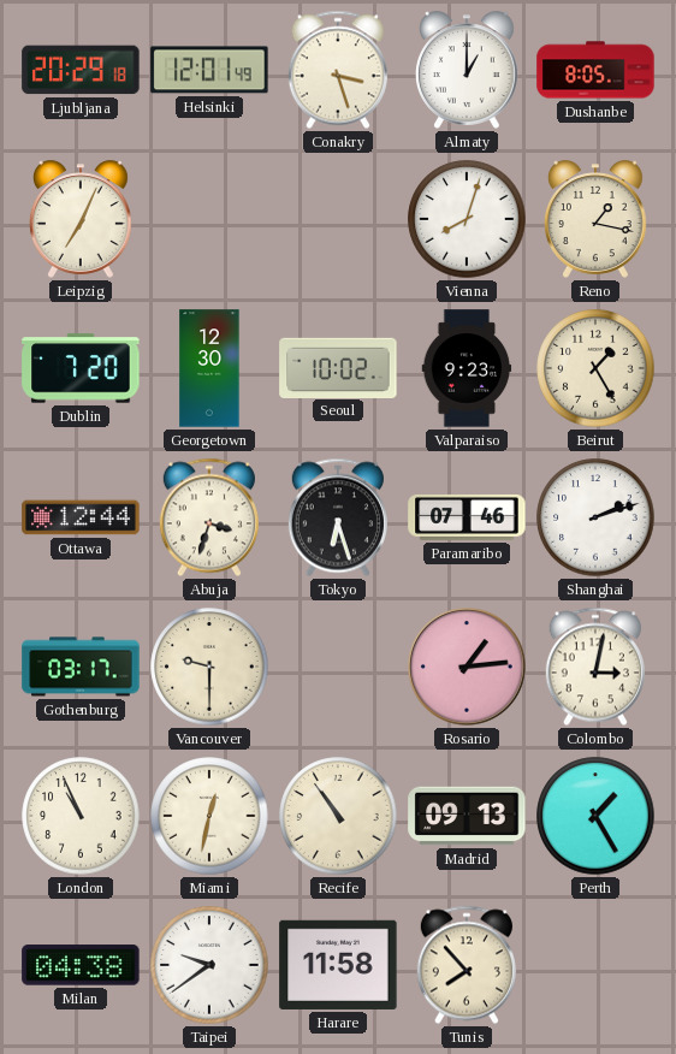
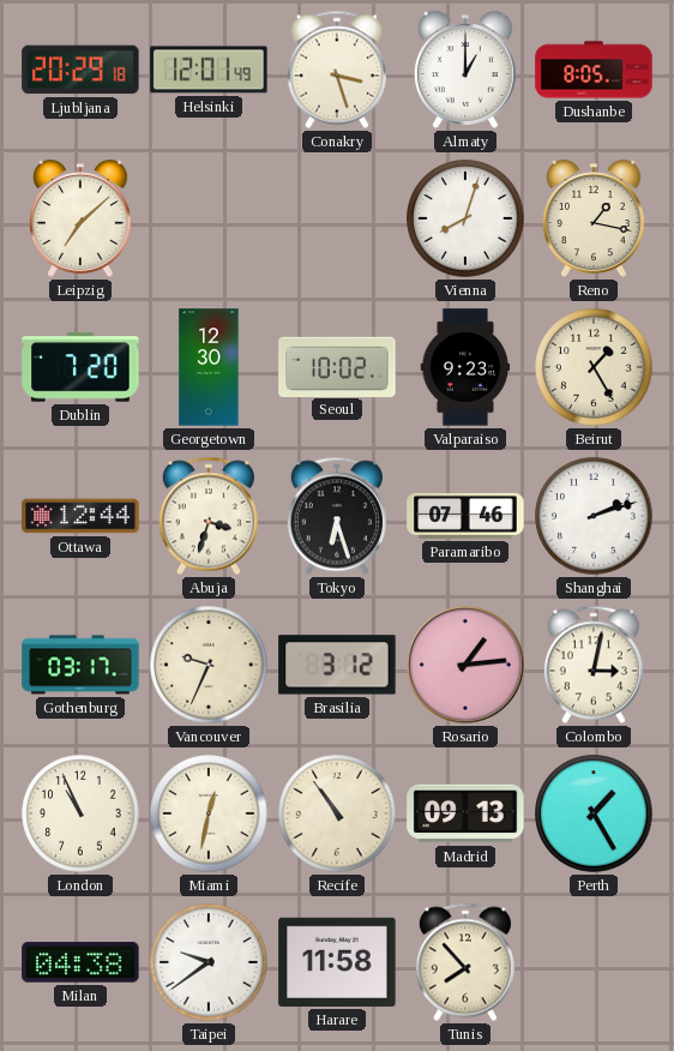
Leipzig: 7:04 -> 7:08
Vancouver: 9:30 -> 9:34
Brasilia: none -> 3:12
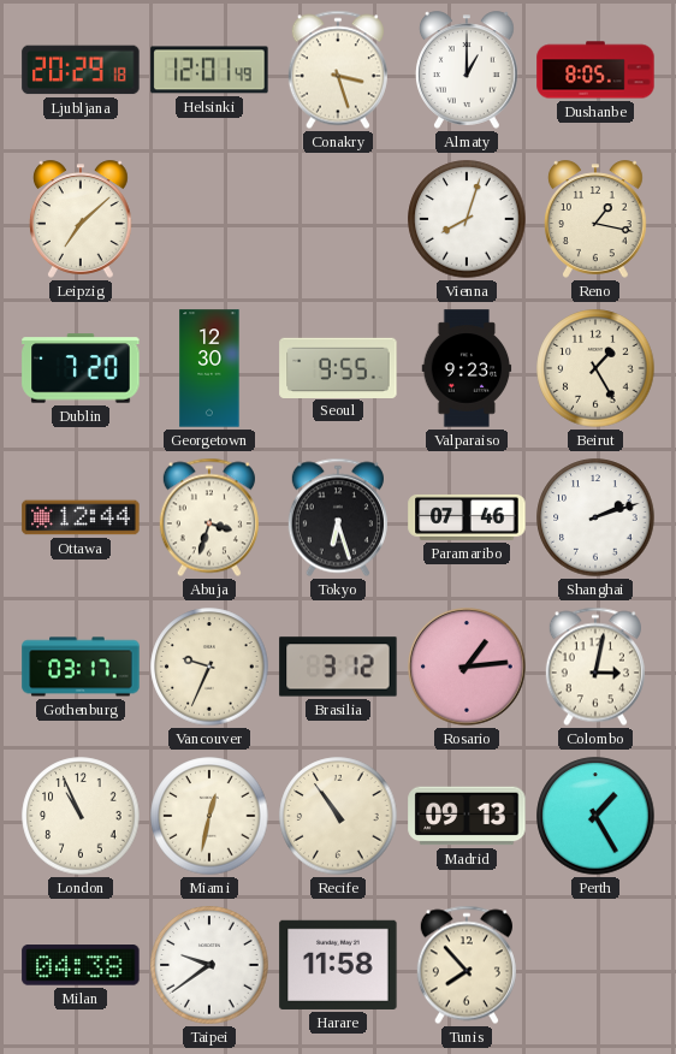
Seoul: 10:02 -> 9:55
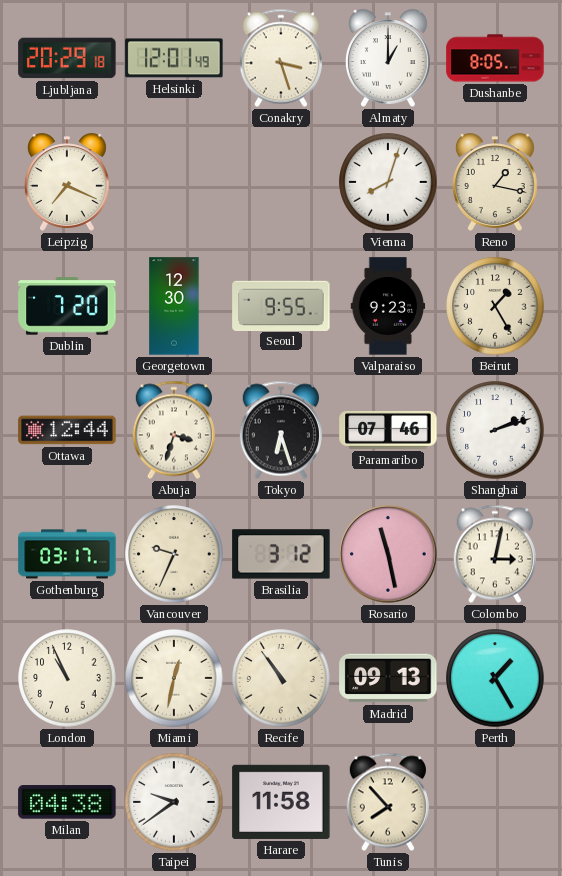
Leipzig: 7:08 -> 7:19
Rosario: 1:14 -> 11:28
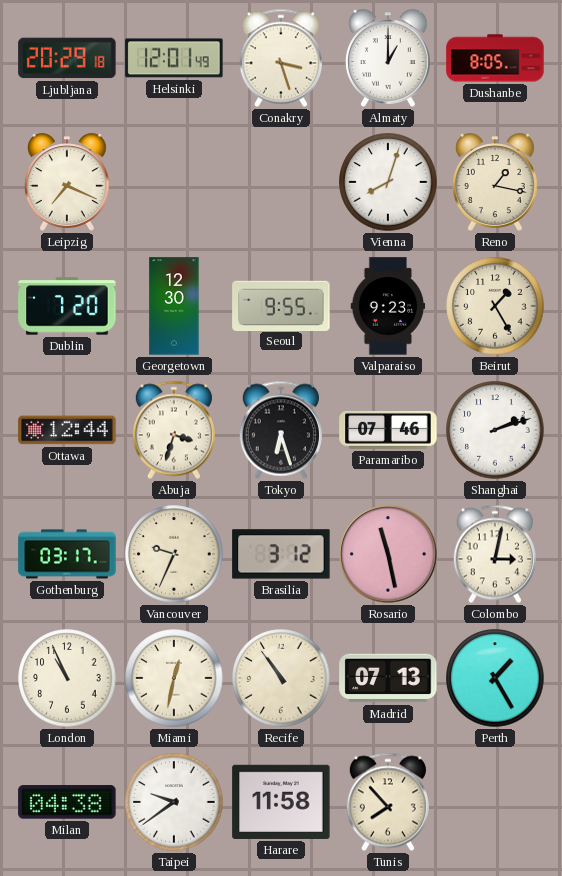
Madrid: 09:13 -> 07:13
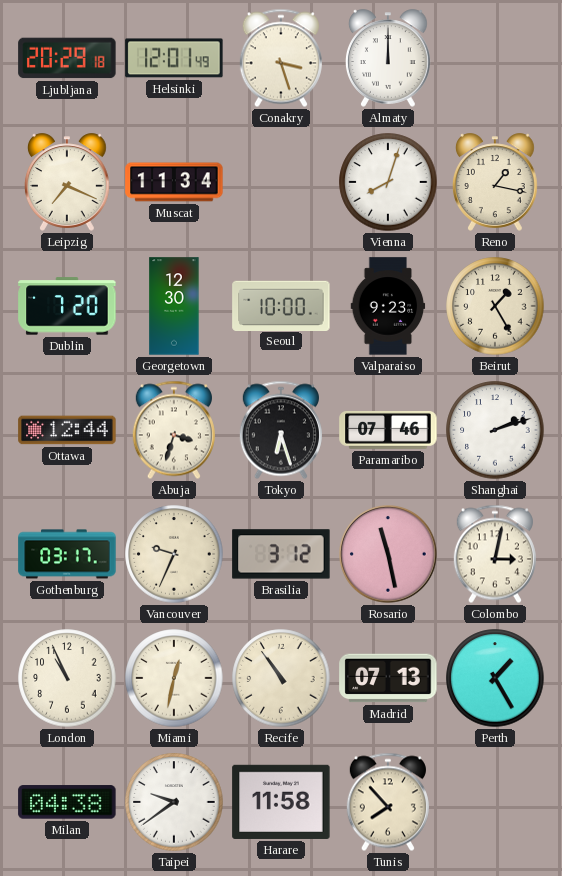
Almaty: 1:00 -> 12:00
Dushanbe: 8:05 -> none
Muscat: none -> 11:34
Seoul: 9:55 -> 10:00
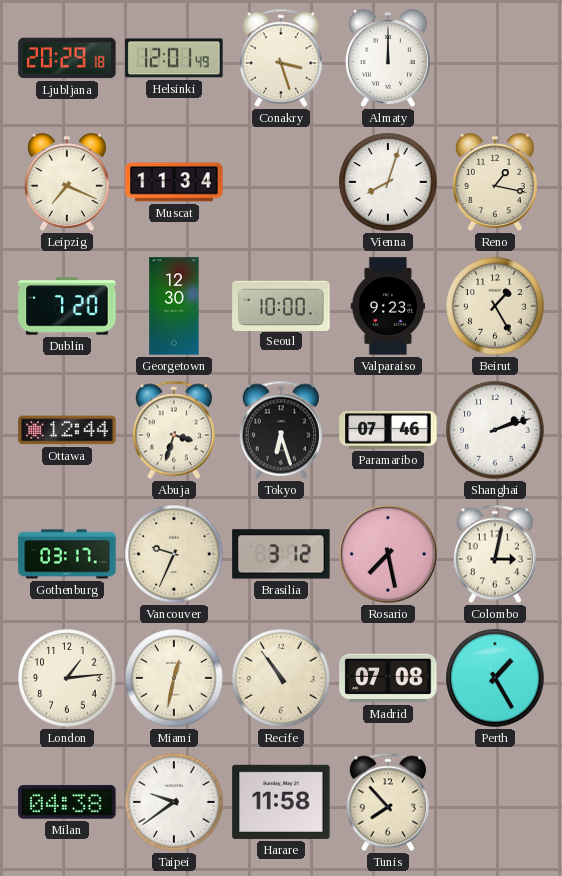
Rosario: 11:28 -> 7:28
London: 10:56 -> 1:14
Madrid: 07:13 -> 07:08
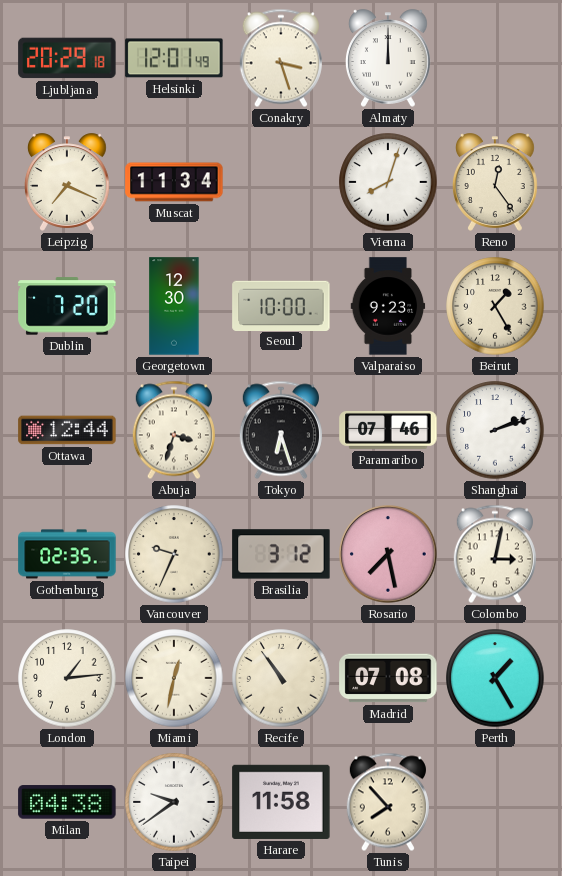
Reno: 1:17 -> 12:24
Gothenburg: 03:17 -> 02:35
